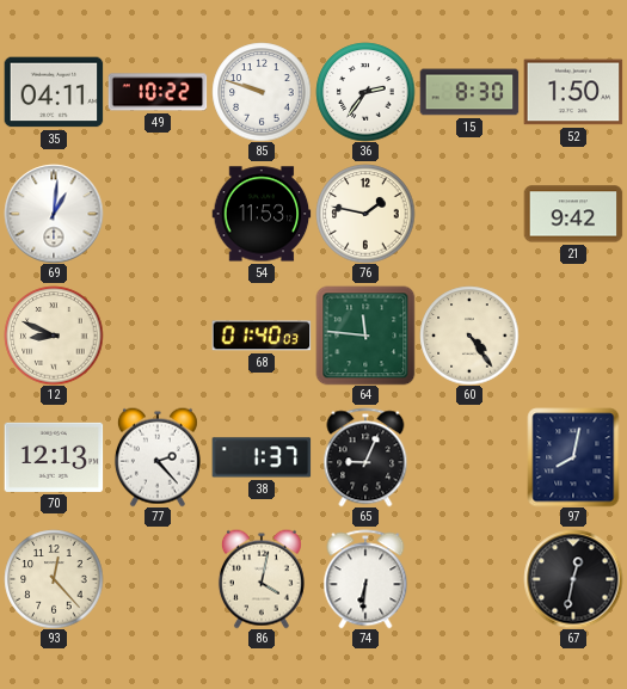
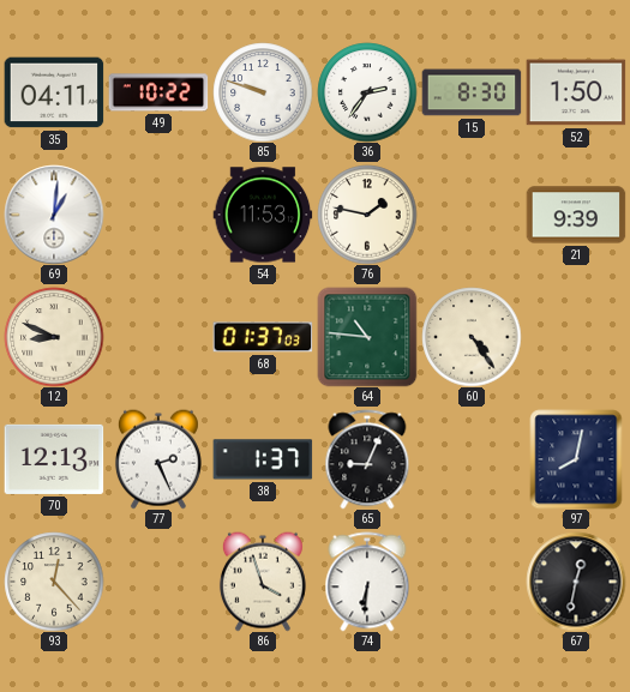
21: 9:42 -> 9:39
68: 01:40 -> 01:37
64: 11:46 -> 10:46
77: 2:23 -> 2:26
86: 4:02 -> 3:57
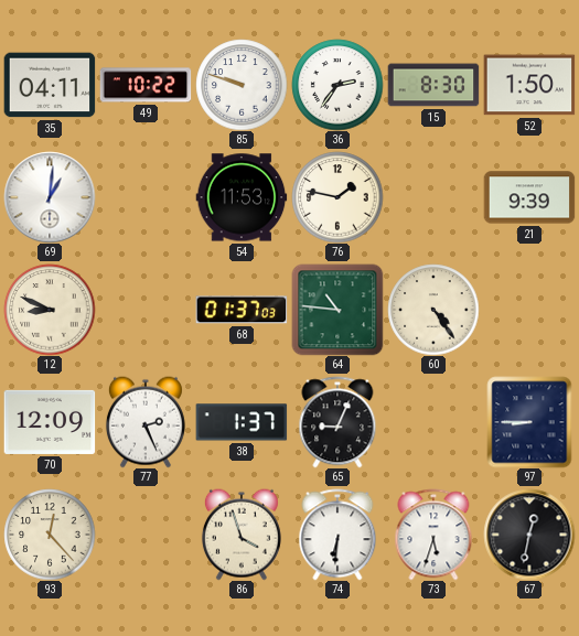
70: 12:13 -> 12:09
97: 8:02 -> 8:45
73: none -> 5:33
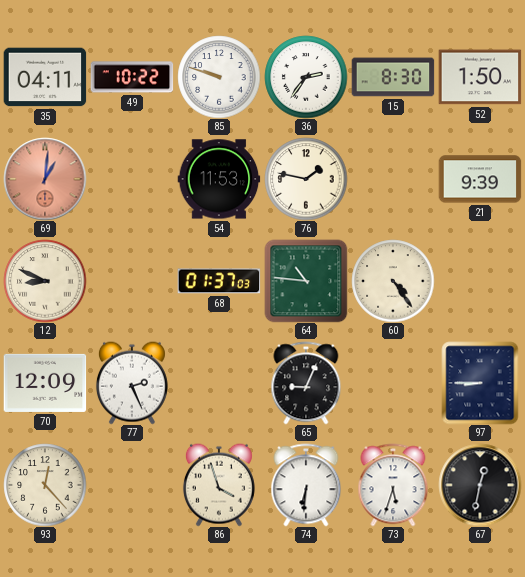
69 dial: white -> salmon
38: 1:37 -> none
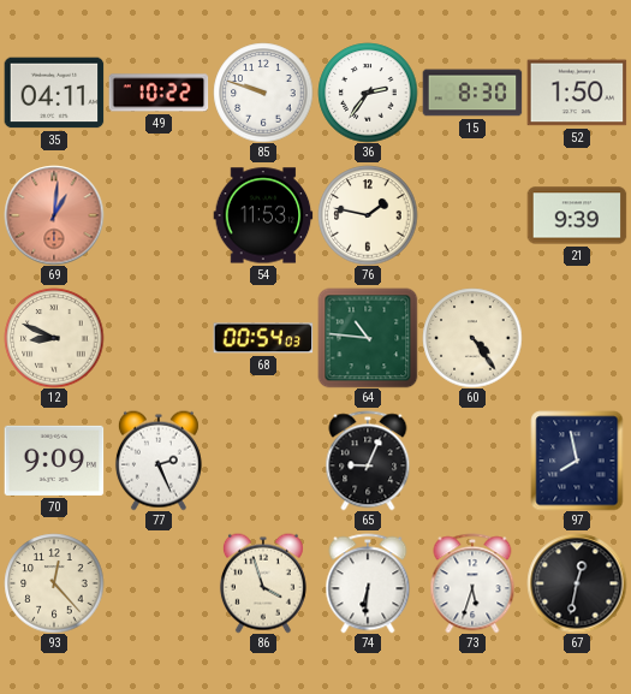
68: 01:37 -> 00:54
70: 12:09 -> 9:09
97: 8:45 -> 7:58
